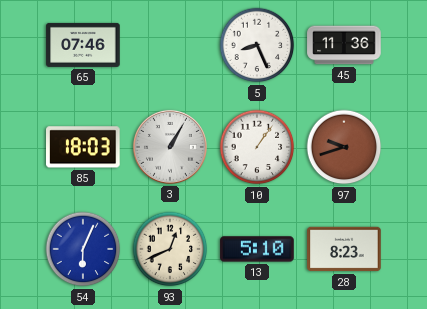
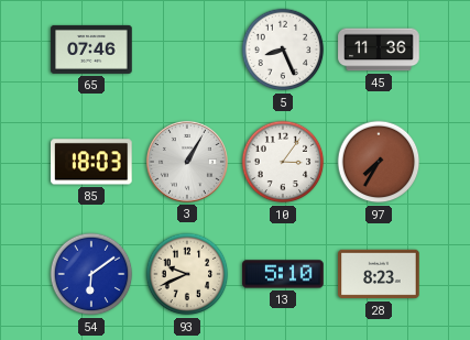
10: 1:06 -> 3:06
97: 9:42 -> 7:35
54: 6:04 -> 6:09
93: 12:41 -> 9:41
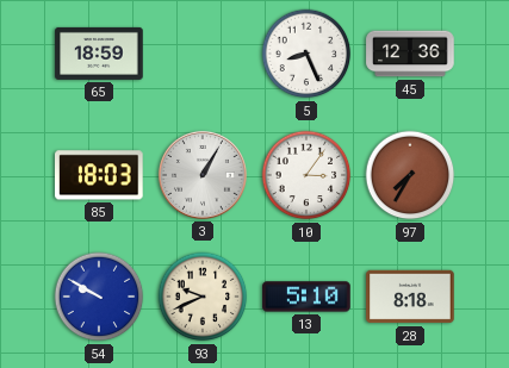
65: 07:46 -> 18:59
45: 11:36 -> 12:36
54: 6:09 -> 9:50
28: 8:23 -> 8:18
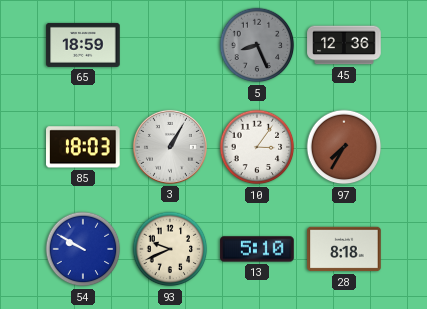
5 dial: white -> grey
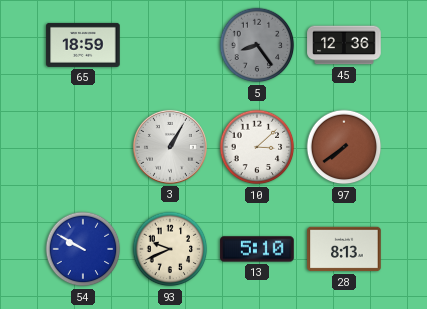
5: 8:26 -> 8:24
85: 18:03 -> none
10: 3:06 -> 3:08
97: 7:35 -> 7:39
28: 8:18 -> 8:13
